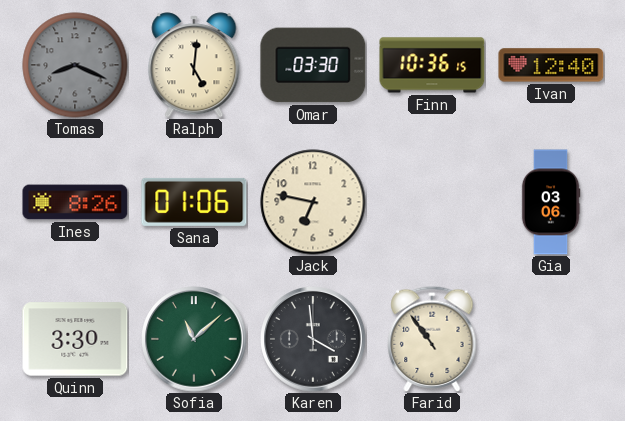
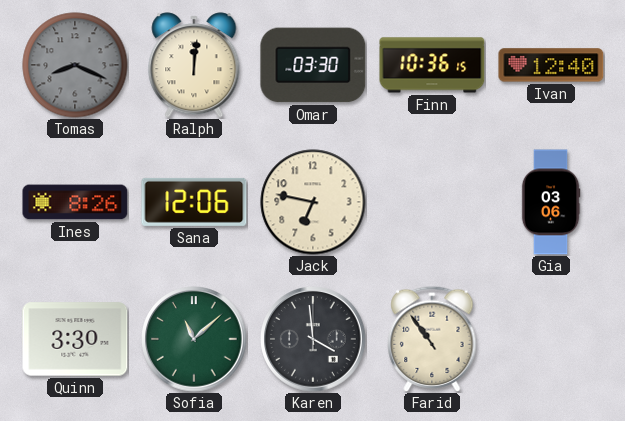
Ralph: 5:01 -> 12:01
Sana: 01:06 -> 12:06
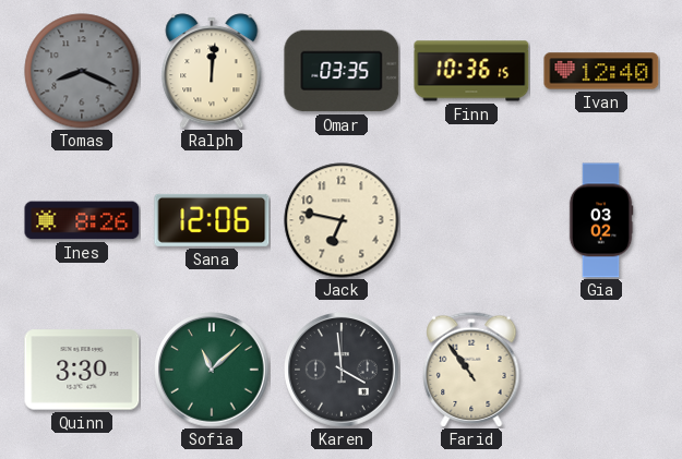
Omar: 03:30 -> 03:35
Gia: 03:06 -> 03:02
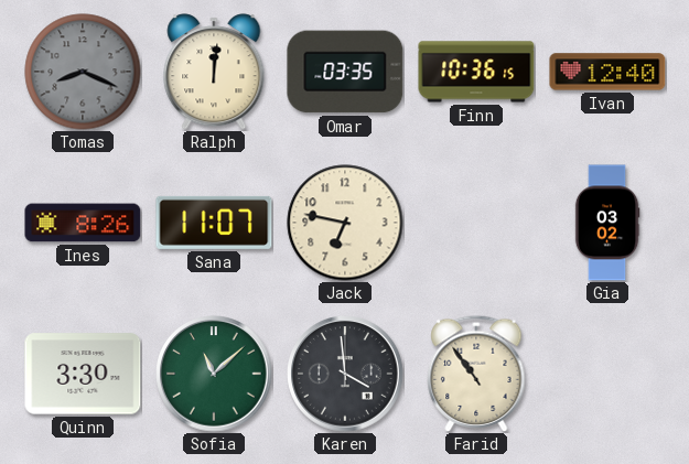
Sana: 12:06 -> 11:07
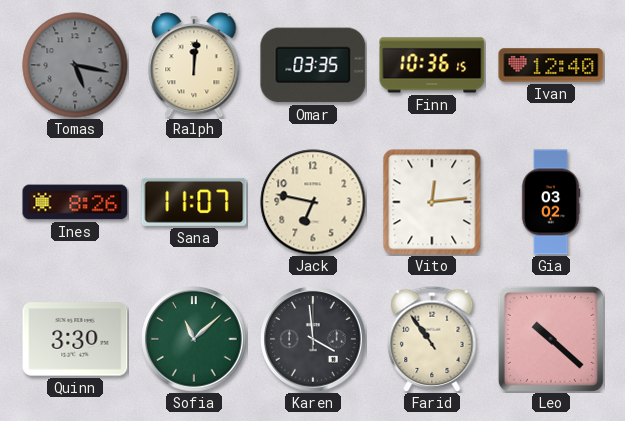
Tomas: 8:19 -> 5:17
Vito: none -> 12:14
Leo: none -> 10:22
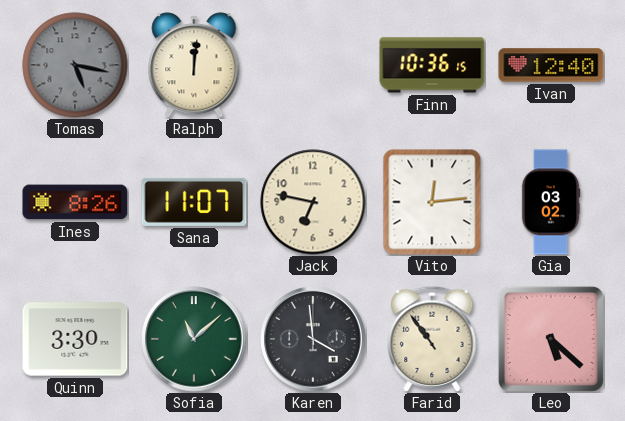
Omar: 03:35 -> none
Leo: 10:22 -> 5:22
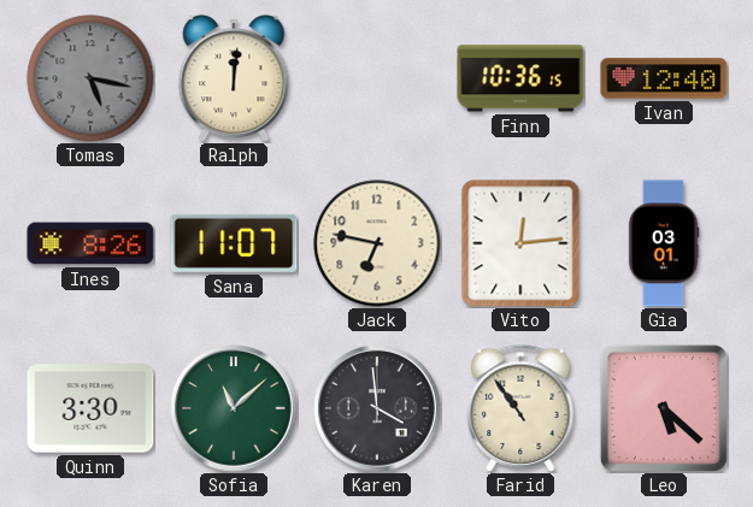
Gia: 03:02 -> 03:01
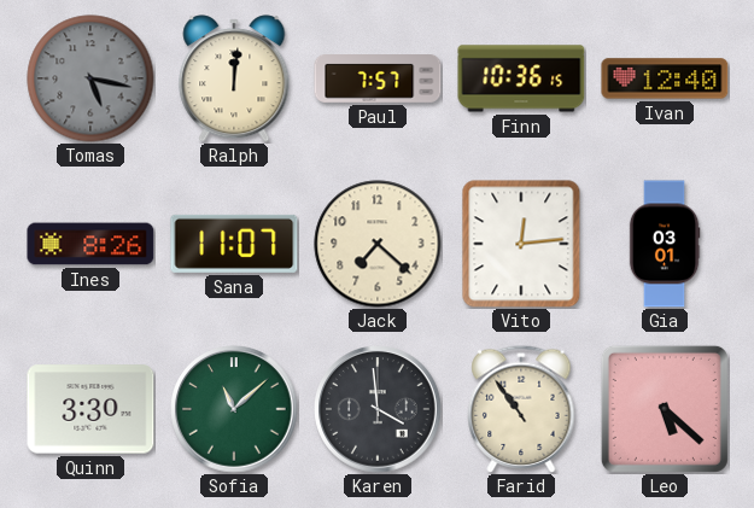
Paul: none -> 7:57
Jack: 6:47 -> 7:22
